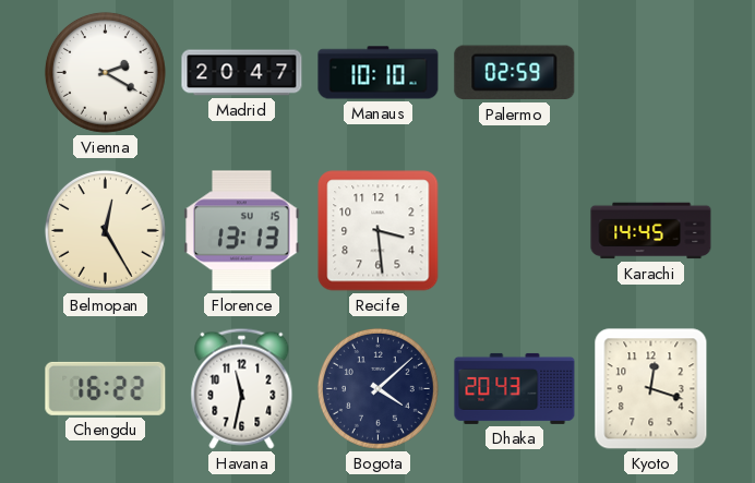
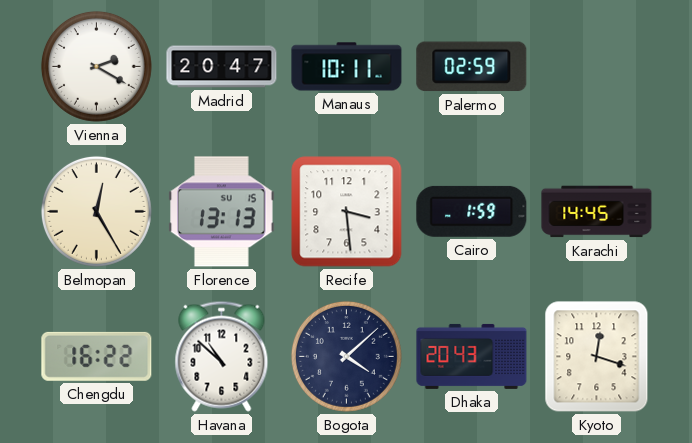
Manaus: 10:10 -> 10:11
Cairo: none -> 1:59
Havana: 11:32 -> 10:52
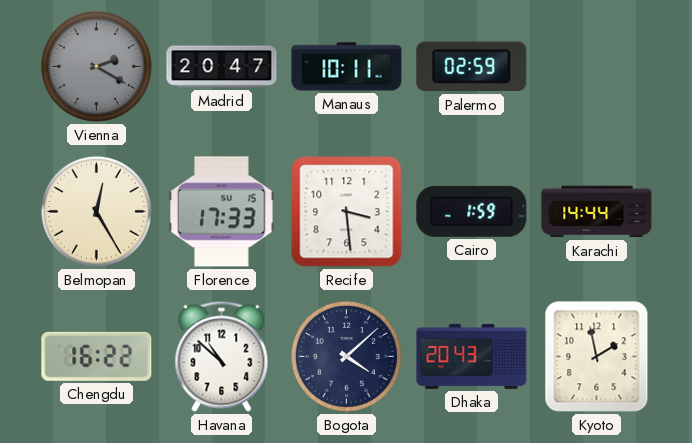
Vienna dial: white -> grey
Florence: 13:13 -> 17:33
Karachi: 14:45 -> 14:44
Kyoto: 12:18 -> 1:58
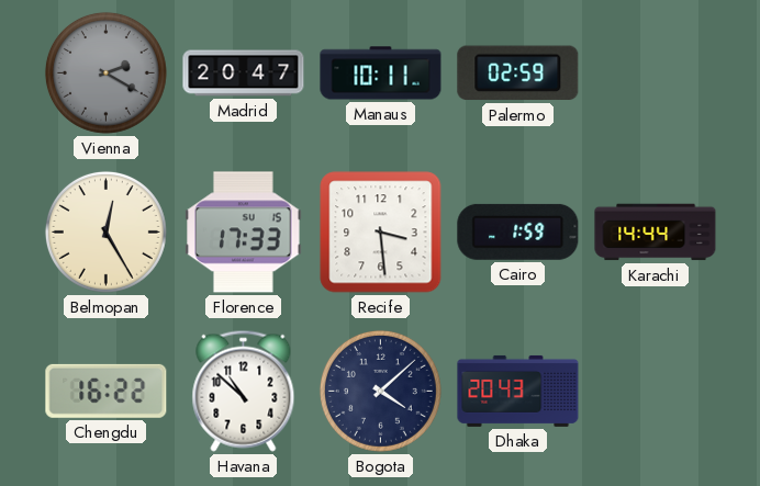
Kyoto: 1:58 -> none
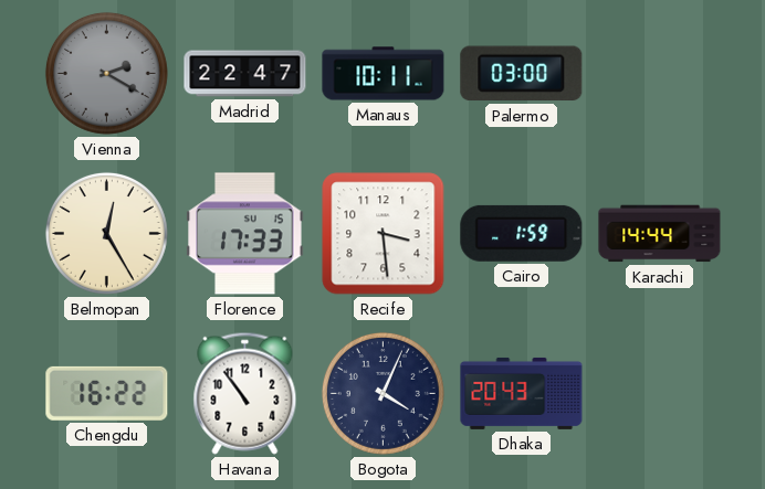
Madrid: 20:47 -> 22:47
Palermo: 02:59 -> 03:00
Havana: 10:52 -> 10:54
Bogota: 4:08 -> 4:04
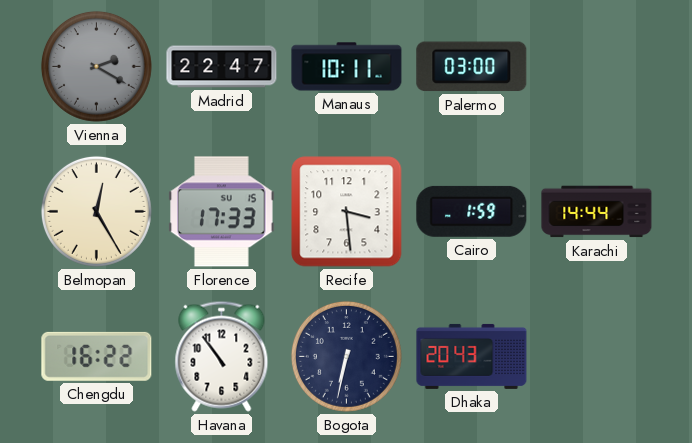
Bogota: 4:04 -> 6:32
